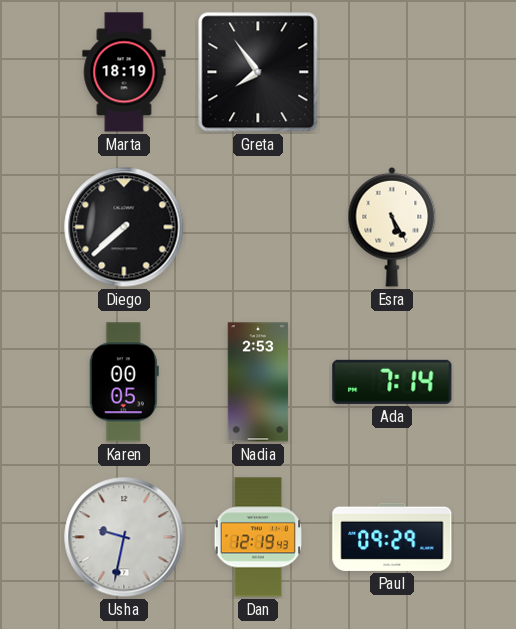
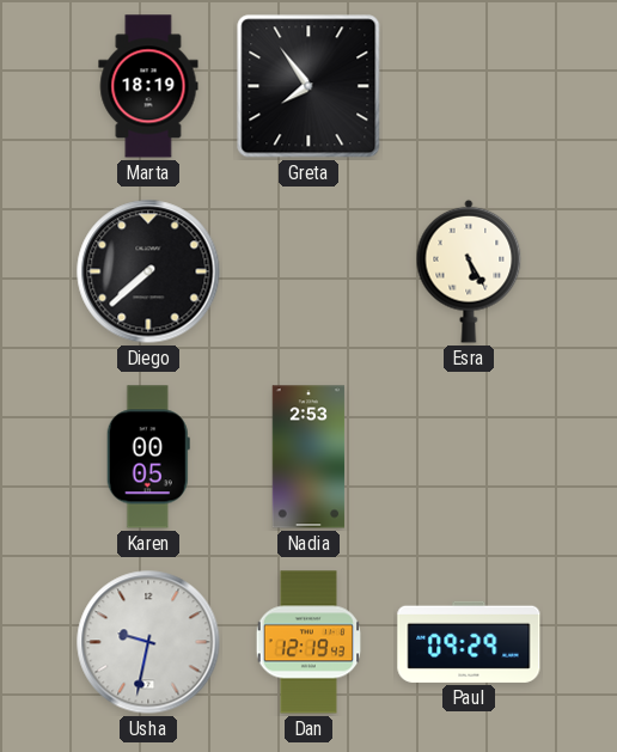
Ada: 7:14 -> none
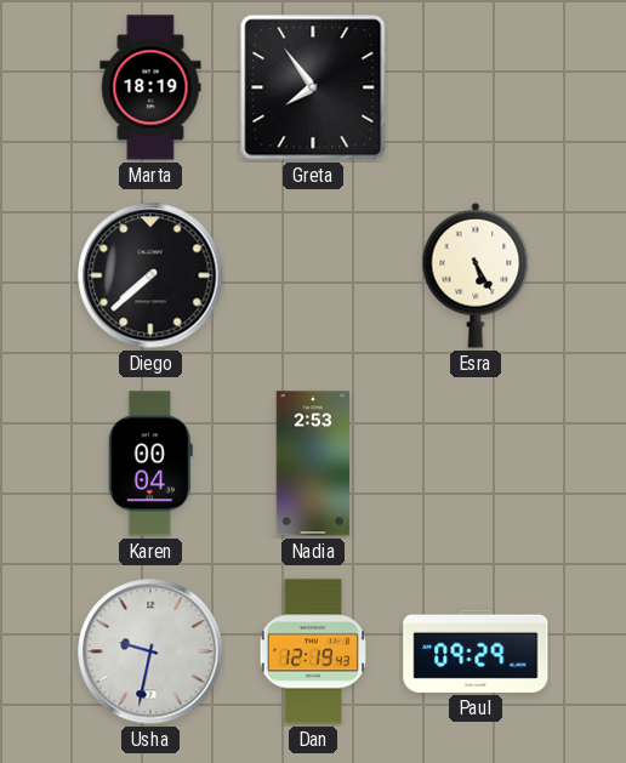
Karen: 00:05 -> 00:04
